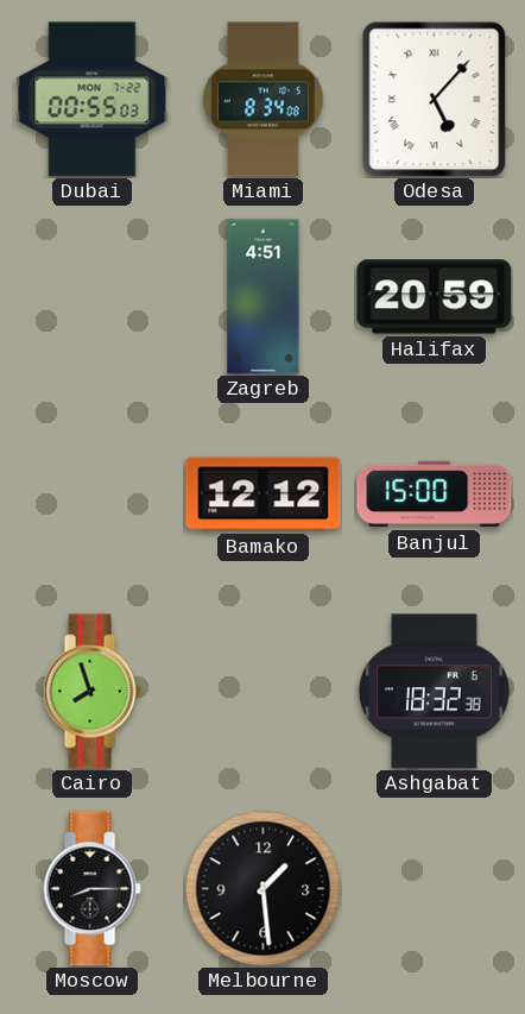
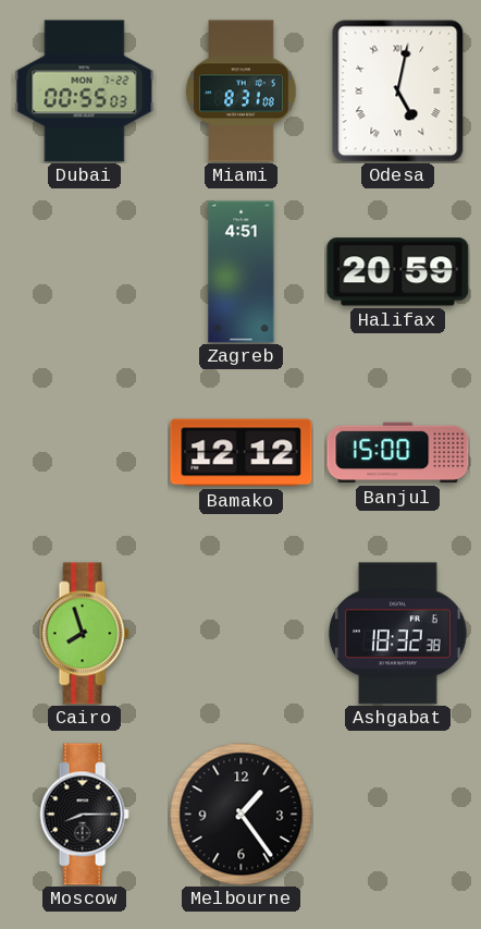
Miami: 8:34 -> 8:31
Odesa: 5:07 -> 5:02
Melbourne: 1:29 -> 1:24
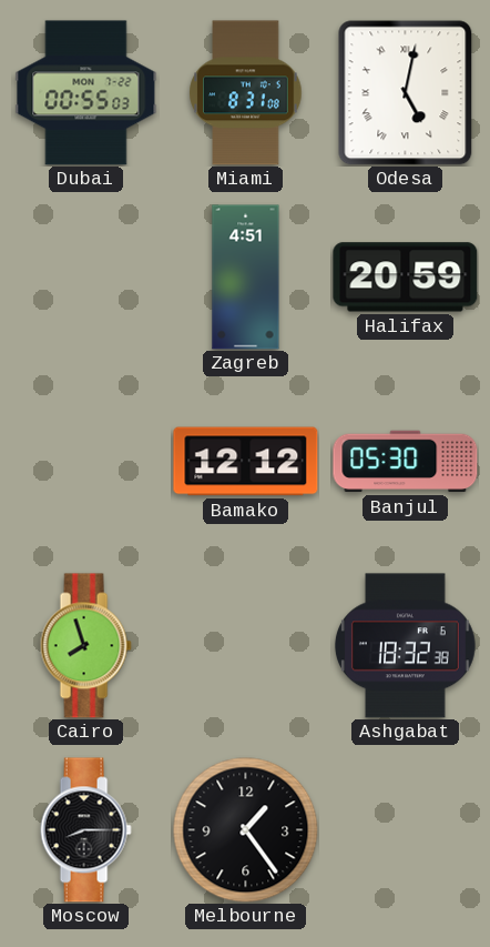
Banjul: 15:00 -> 05:30
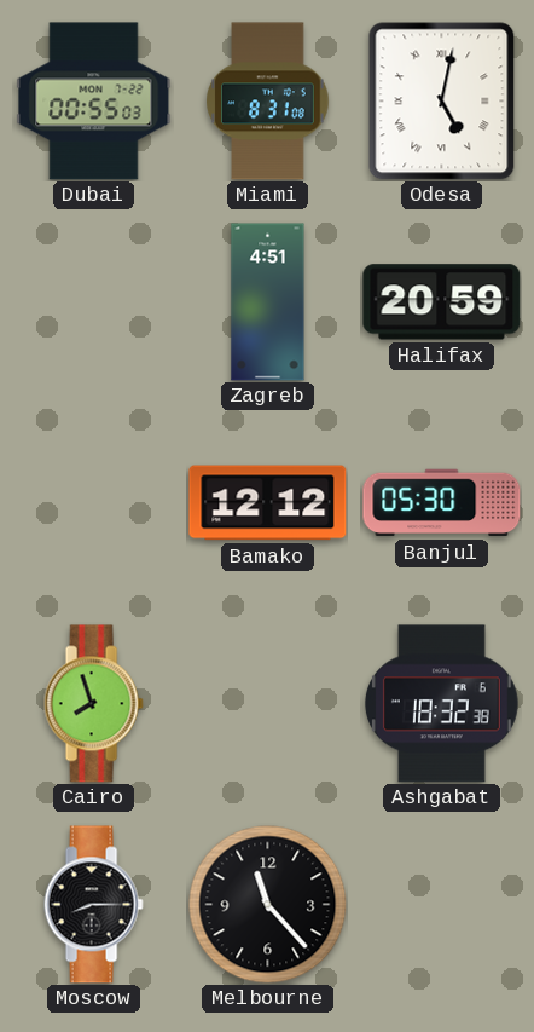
Melbourne: 1:24 -> 11:23
